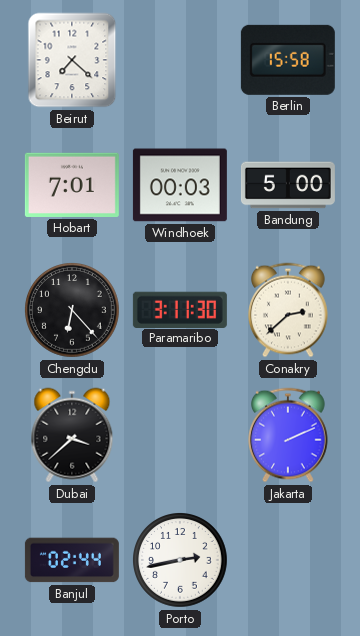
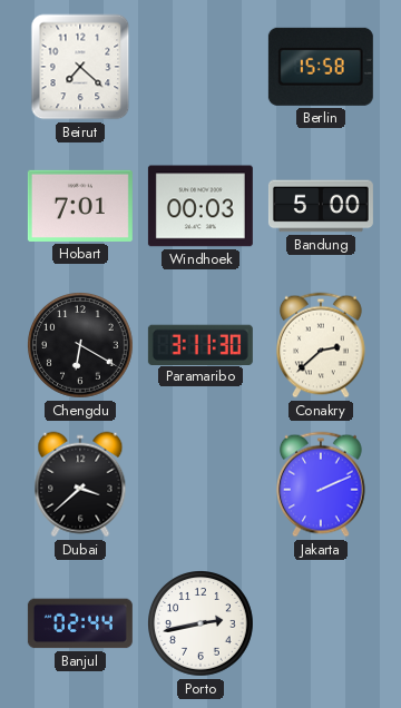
Chengdu: 6:23 -> 6:20
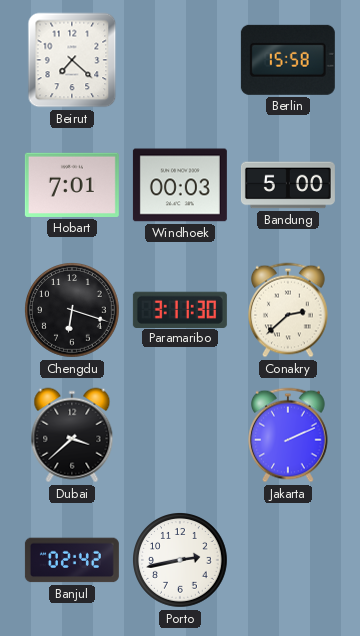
Chengdu: 6:20 -> 6:18
Banjul: 02:44 -> 02:42
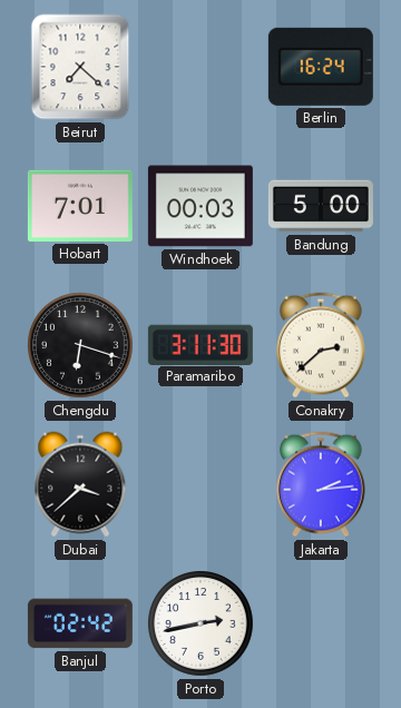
Berlin: 15:58 -> 16:24
Jakarta: 2:11 -> 2:14
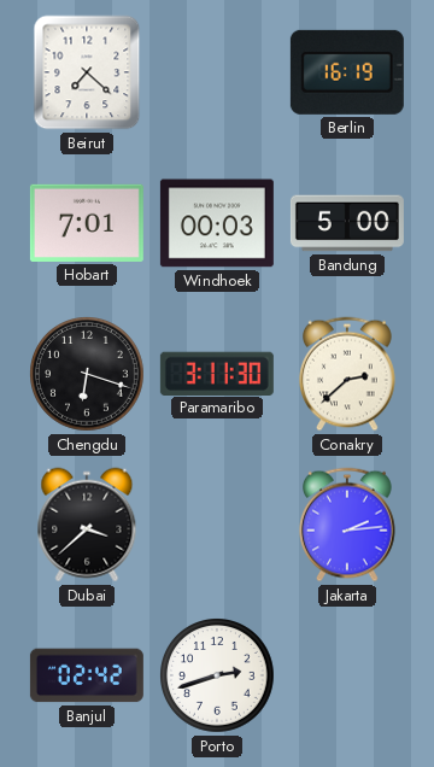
Berlin: 16:24 -> 16:19
Porto: 2:43 -> 2:42
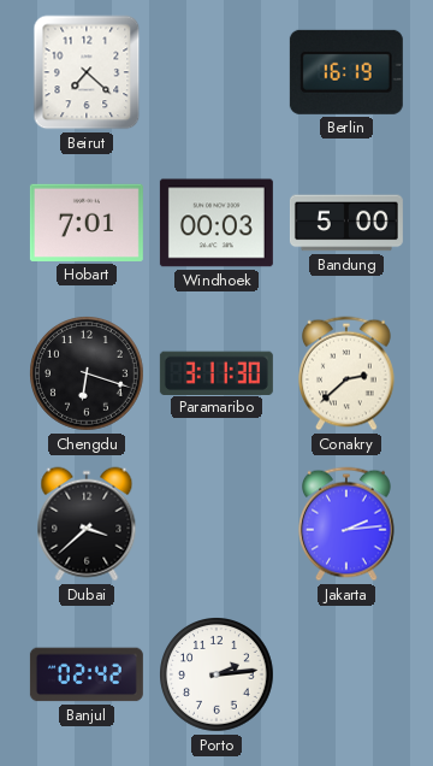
Porto: 2:42 -> 2:14
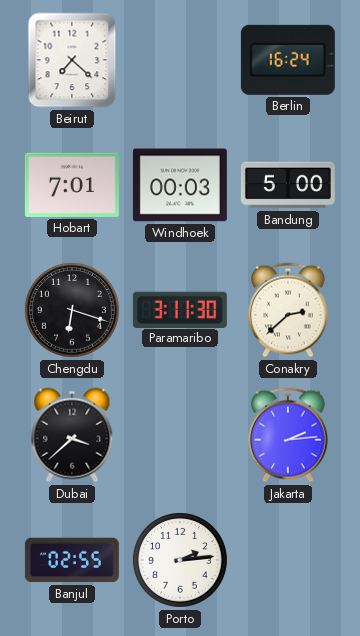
Berlin: 16:19 -> 16:24
Banjul: 02:42 -> 02:55
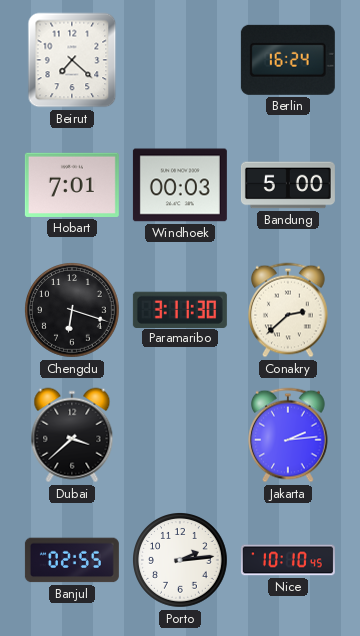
Nice: none -> 10:10
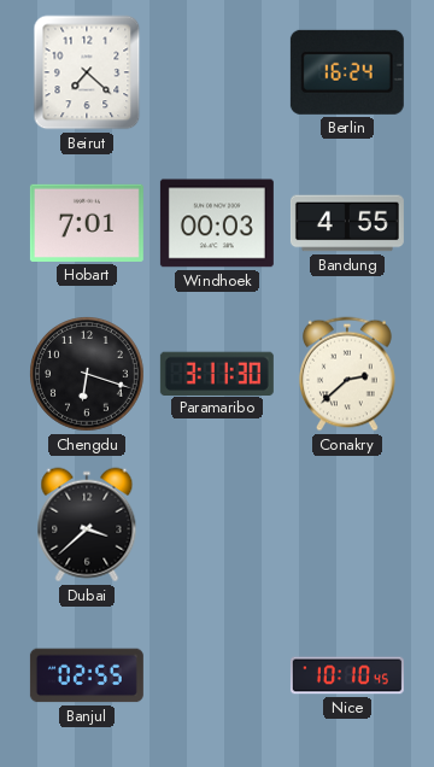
Bandung: 5:00 -> 4:55
Jakarta: 2:14 -> none
Porto: 2:14 -> none
